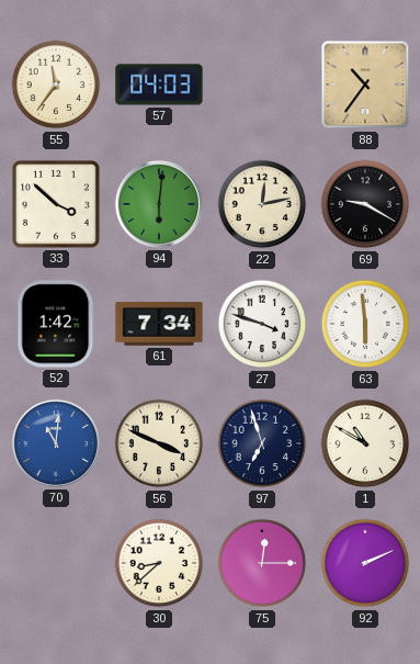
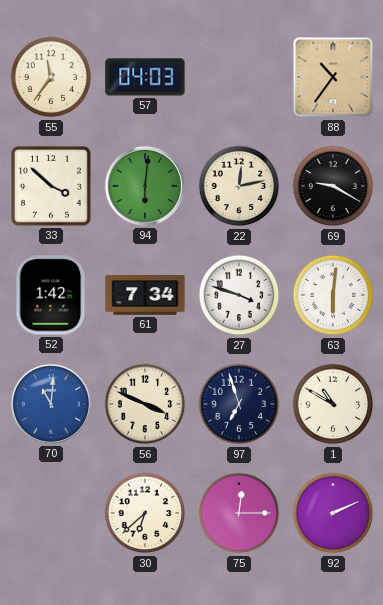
63: 5:59 -> 6:01
30: 8:38 -> 6:38
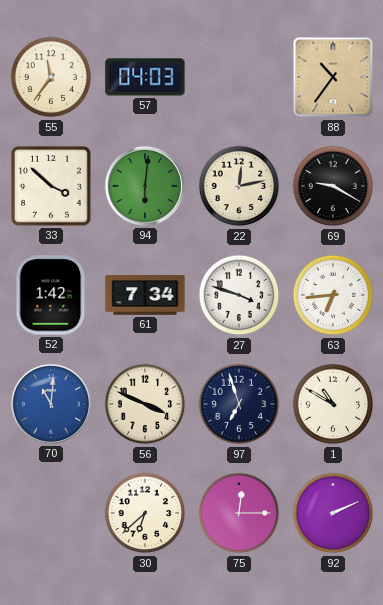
63: 6:01 -> 6:44
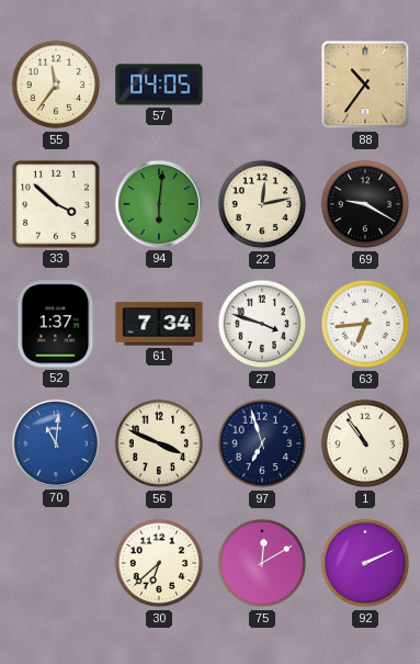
57: 04:03 -> 04:05
52: 1:42 -> 1:37
1: 10:50 -> 10:54
75: 12:15 -> 12:10
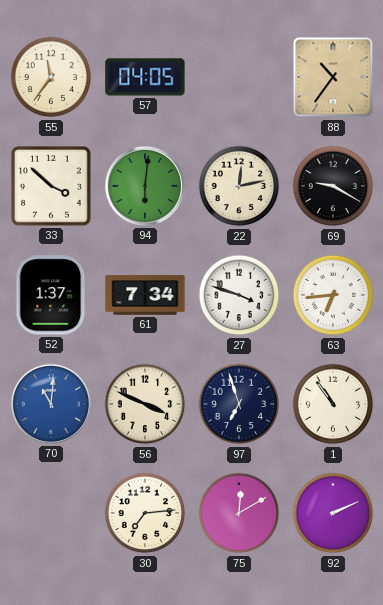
30: 6:38 -> 7:14
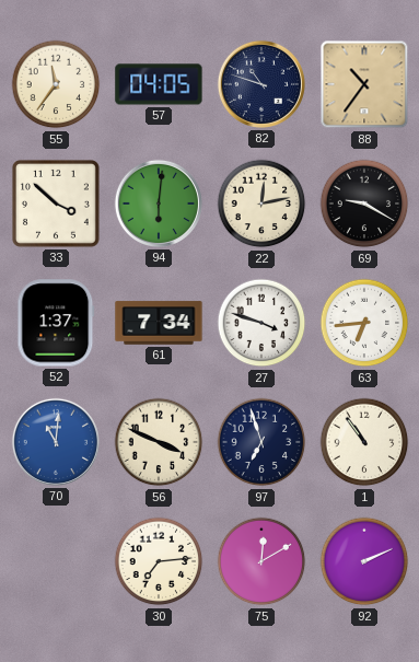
82: none -> 10:48
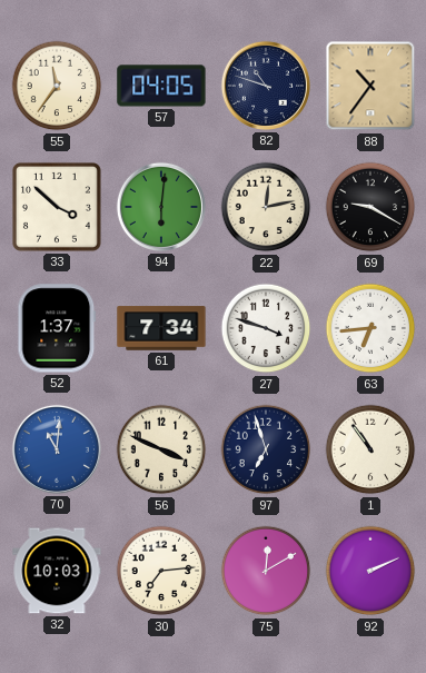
32: none -> 10:03
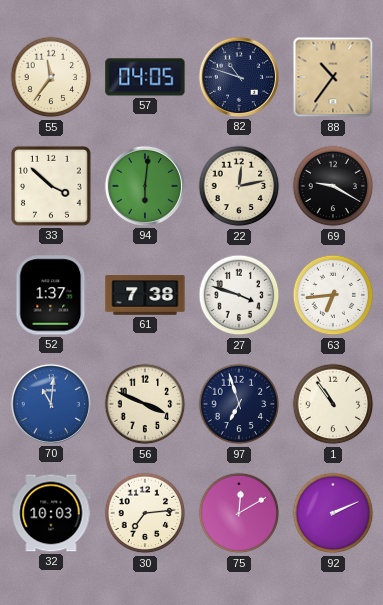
61: 7:34 -> 7:38
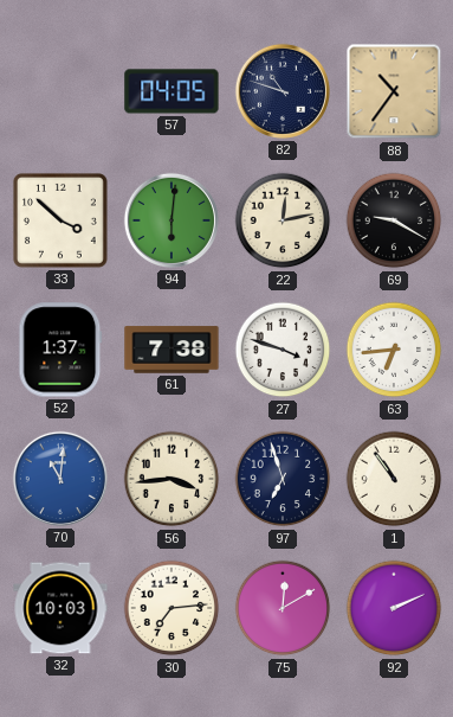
55: 11:36 -> none
56: 3:49 -> 3:44
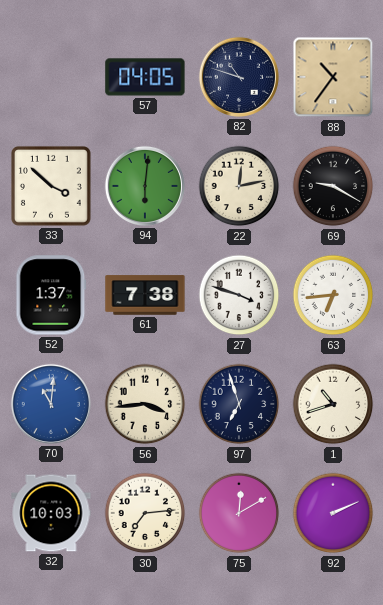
1: 10:54 -> 10:42
